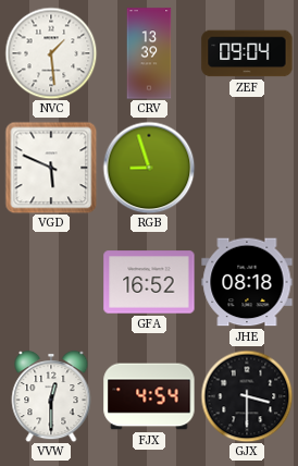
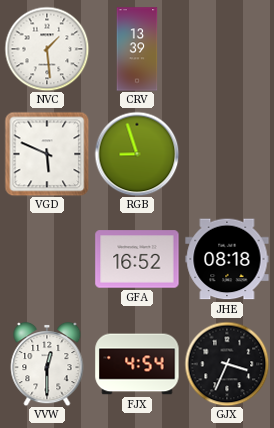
ZEF: 09:04 -> none
GJX: 3:30 -> 3:34
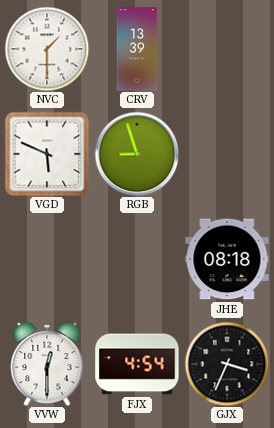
NVC: 1:29 -> 1:30
GFA: 16:52 -> none
